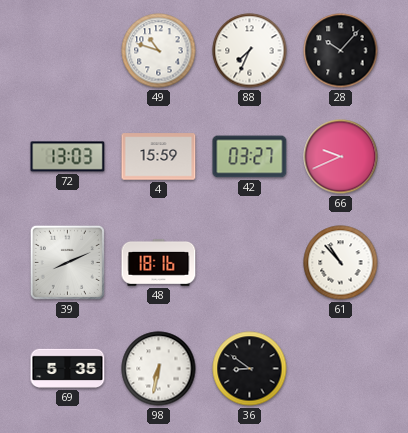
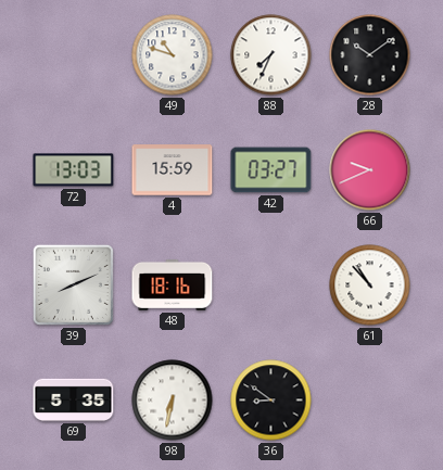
28: 10:07 -> 10:09
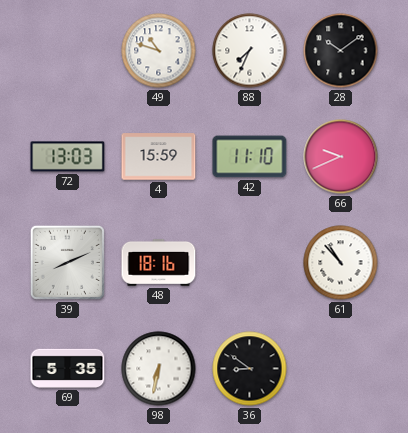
42: 03:27 -> 11:10
